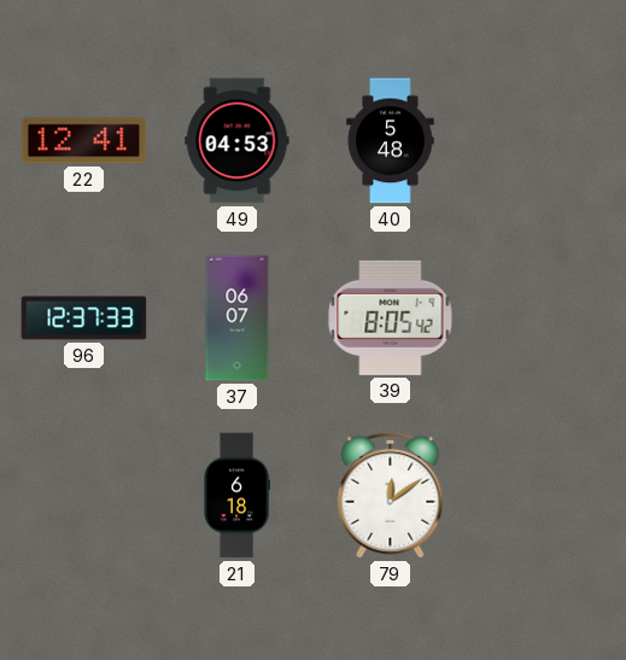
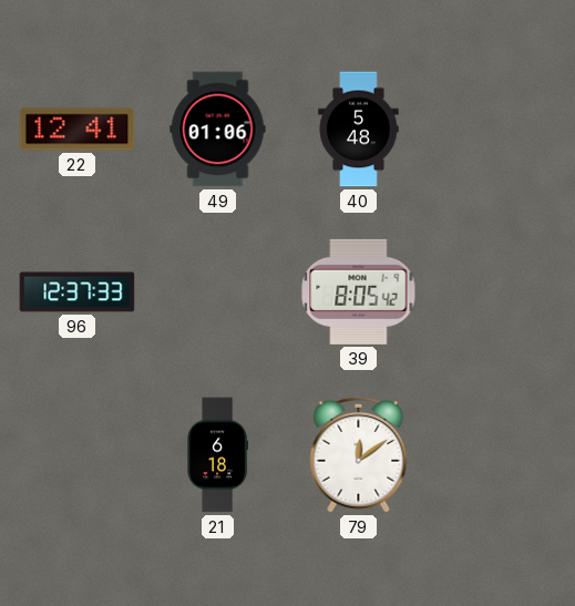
49: 04:53 -> 01:06
37: 06:07 -> none
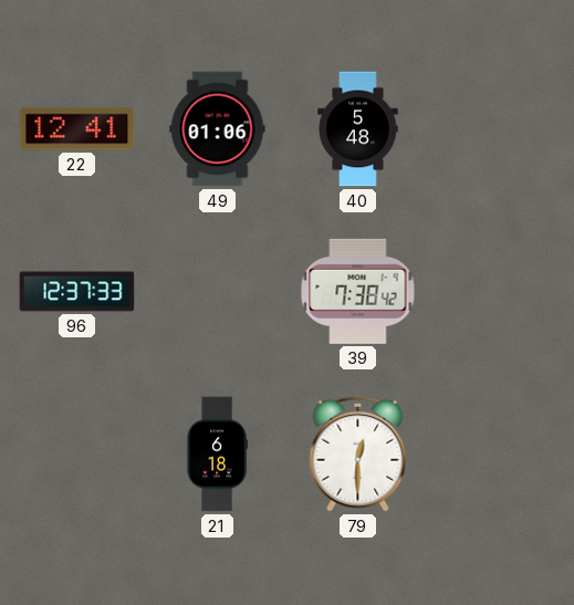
39: 8:05 -> 7:38
79: 12:09 -> 12:30
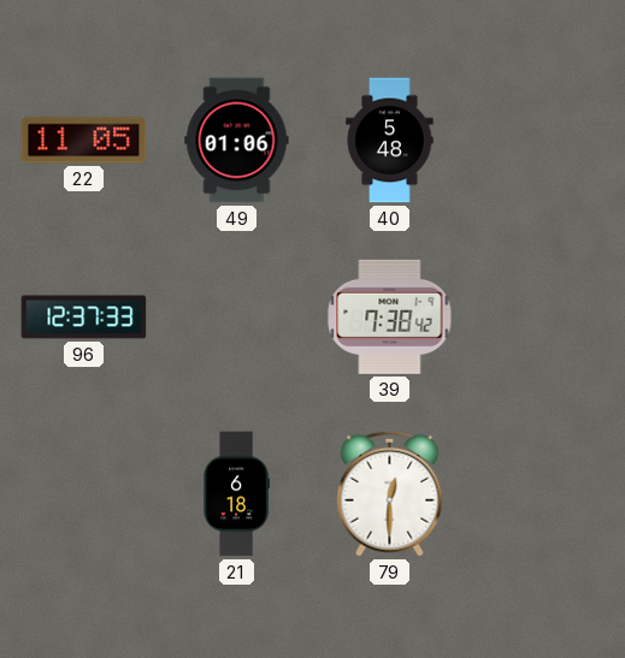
22: 12:41 -> 11:05
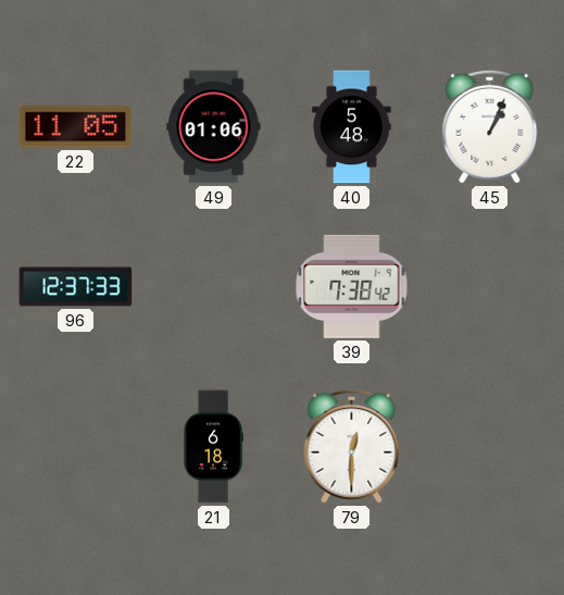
45: none -> 1:04
